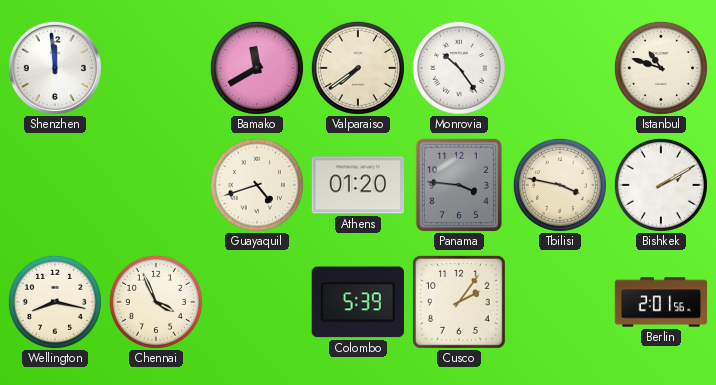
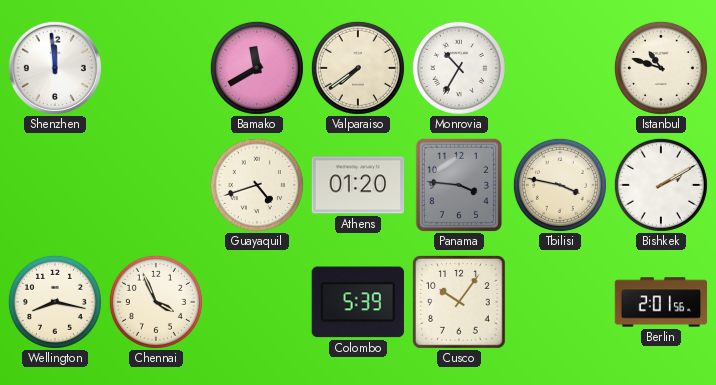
Monrovia: 10:24 -> 10:35
Cusco: 2:06 -> 10:06
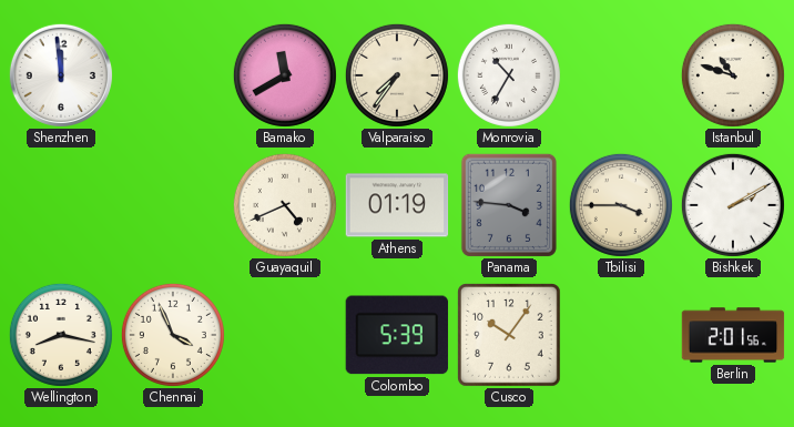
Valparaiso: 7:39 -> 7:36
Guayaquil: 4:42 -> 4:41
Athens: 01:20 -> 01:19
Tbilisi: 3:47 -> 3:45
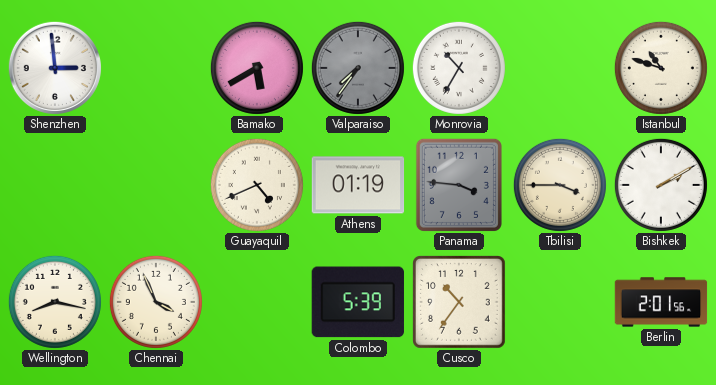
Shenzhen: 11:59 -> 2:59
Bamako: 11:40 -> 5:40
Valparaiso dial: cream -> grey
Cusco: 10:06 -> 10:36
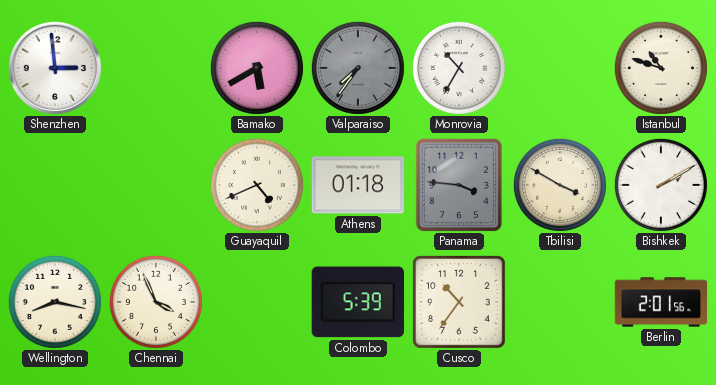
Athens: 01:19 -> 01:18
Tbilisi: 3:45 -> 3:50
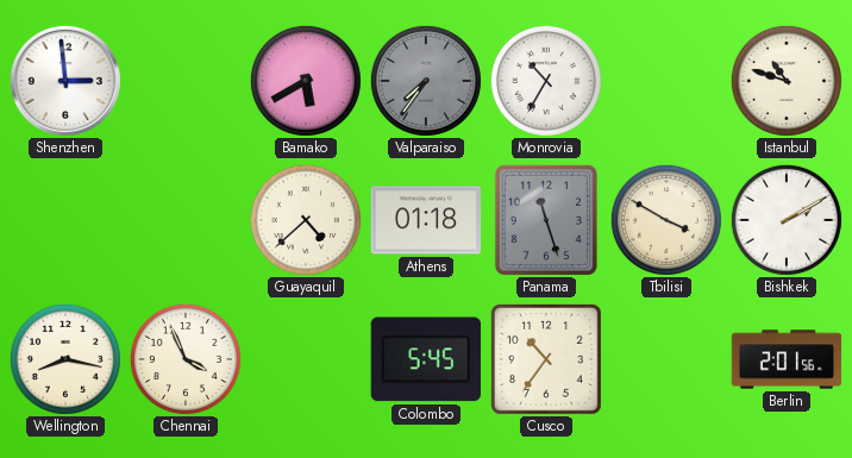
Guayaquil: 4:41 -> 4:38
Panama: 3:46 -> 11:27
Colombo: 5:39 -> 5:45
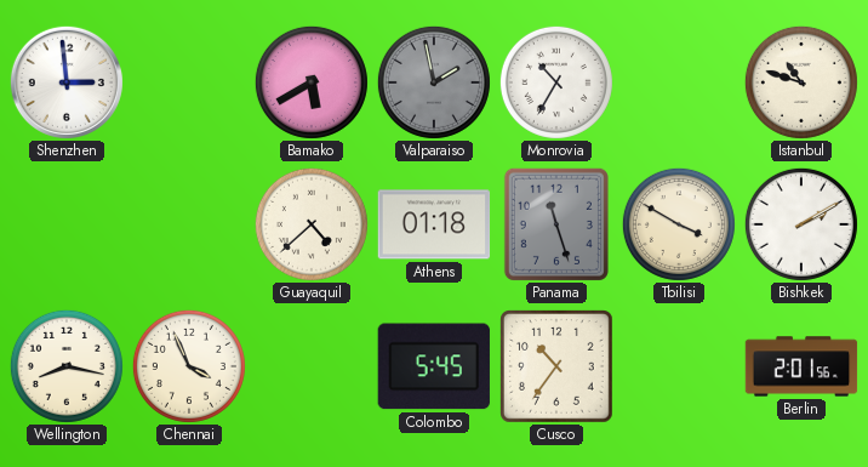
Valparaiso: 7:36 -> 1:58
